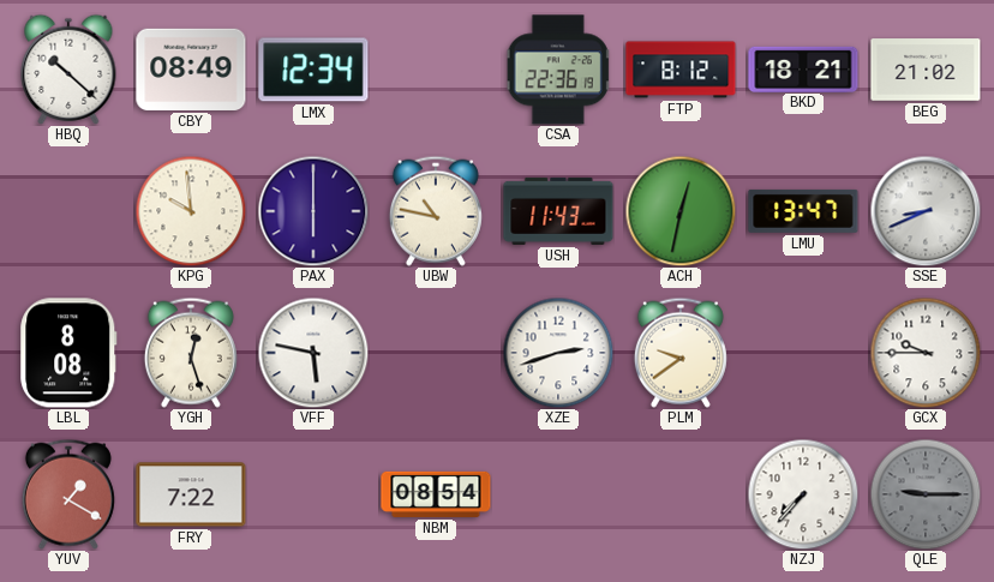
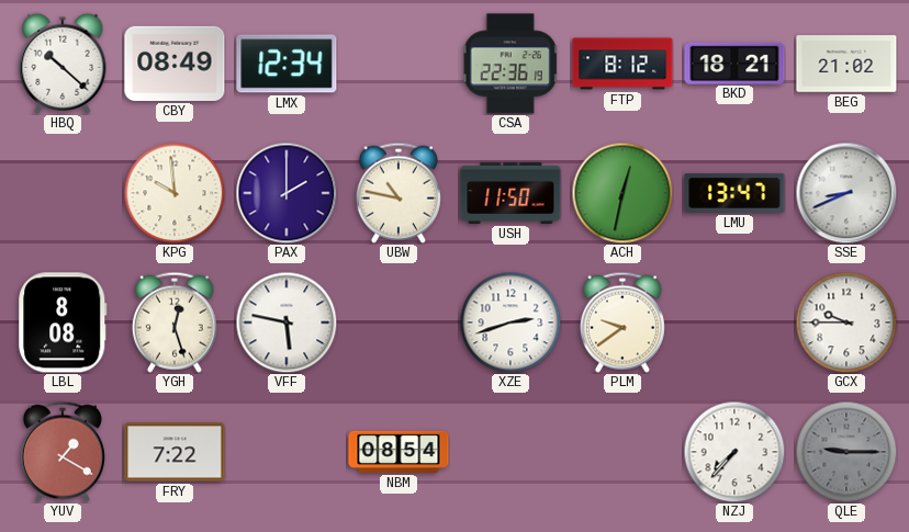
PAX: 6:00 -> 2:00
USH: 11:43 -> 11:50
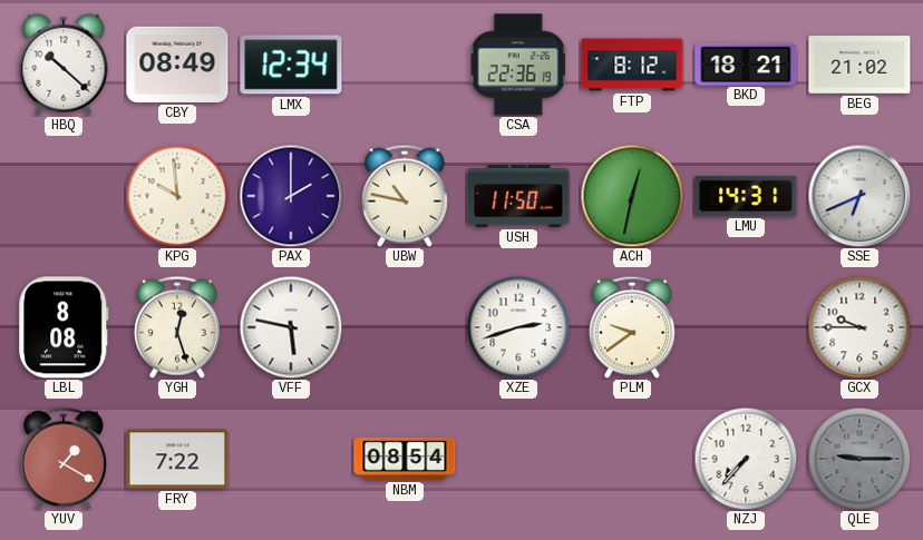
LMU: 13:47 -> 14:31
SSE: 8:41 -> 6:41
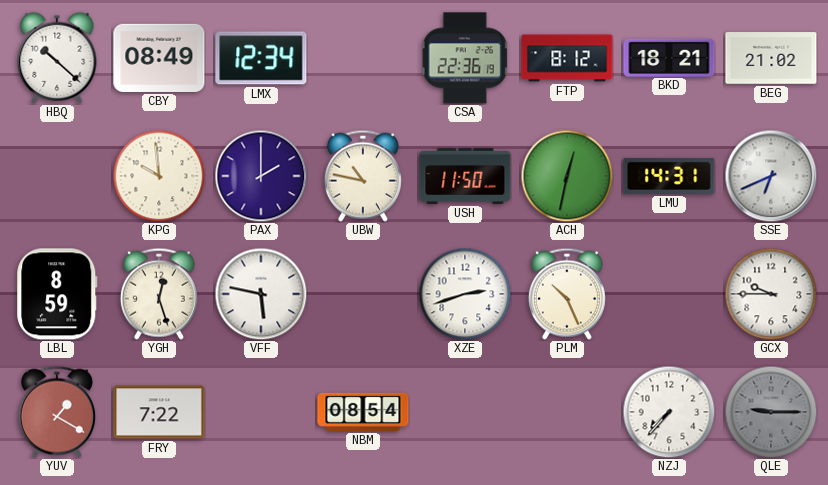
LBL: 8:08 -> 8:59
PLM: 9:39 -> 10:26
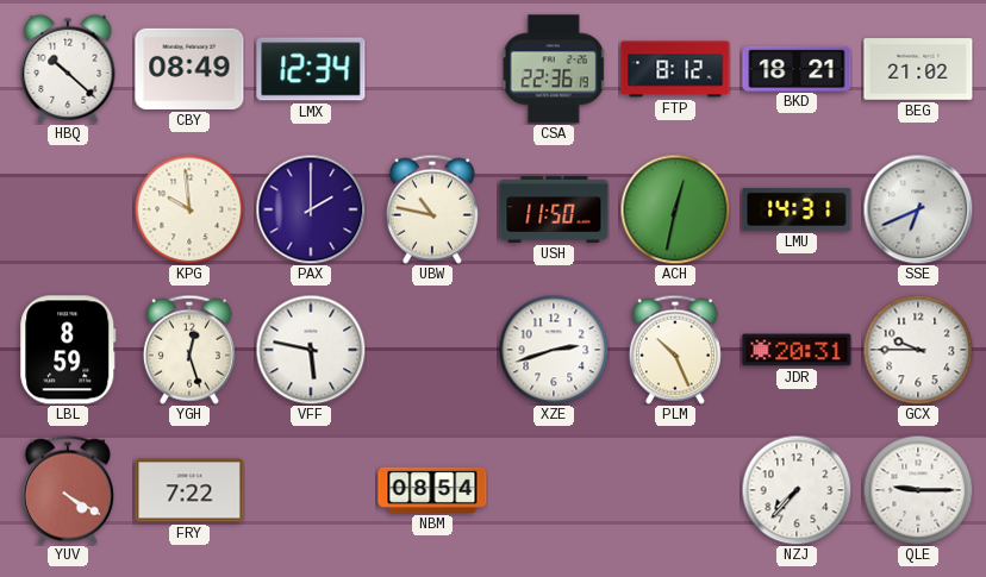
JDR: none -> 20:31
YUV: 1:20 -> 4:20
QLE dial: grey -> white
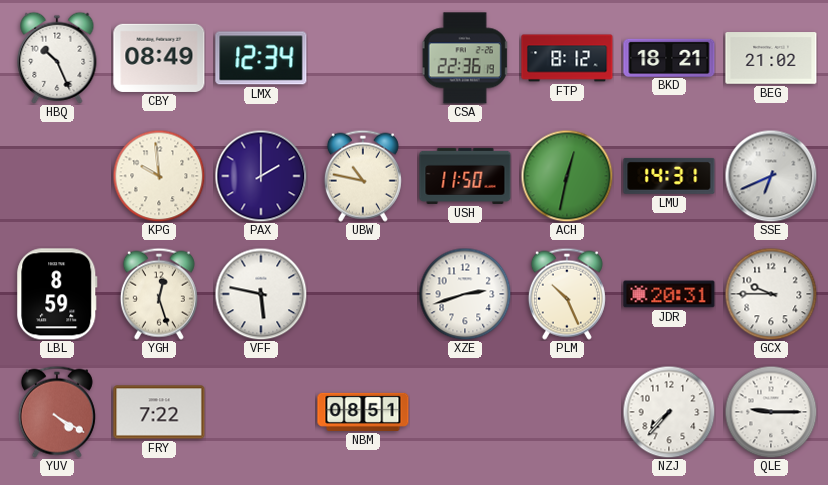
HBQ: 10:22 -> 10:26
NBM: 08:54 -> 08:51
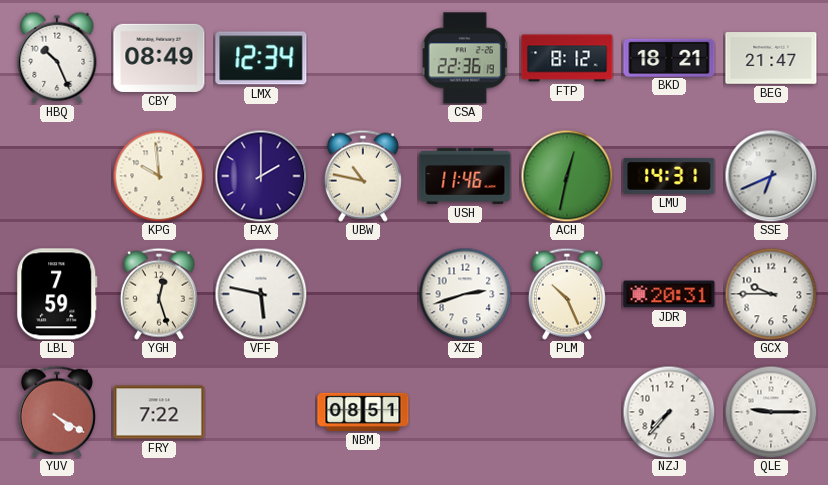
BEG: 21:02 -> 21:47
USH: 11:50 -> 11:46
LBL: 8:59 -> 7:59
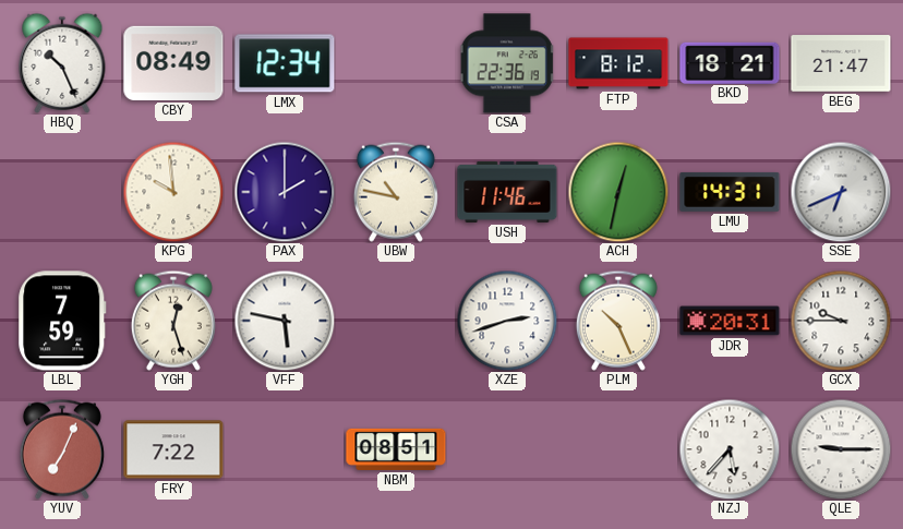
YUV: 4:20 -> 7:04
NZJ: 7:37 -> 5:37
